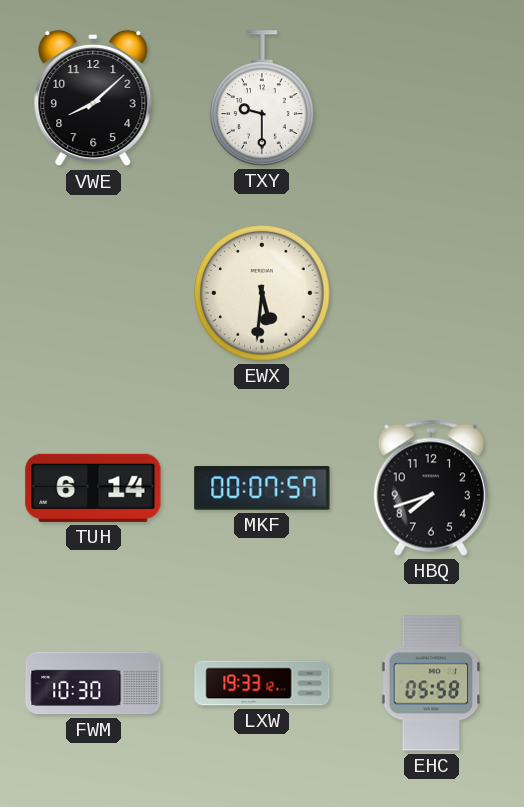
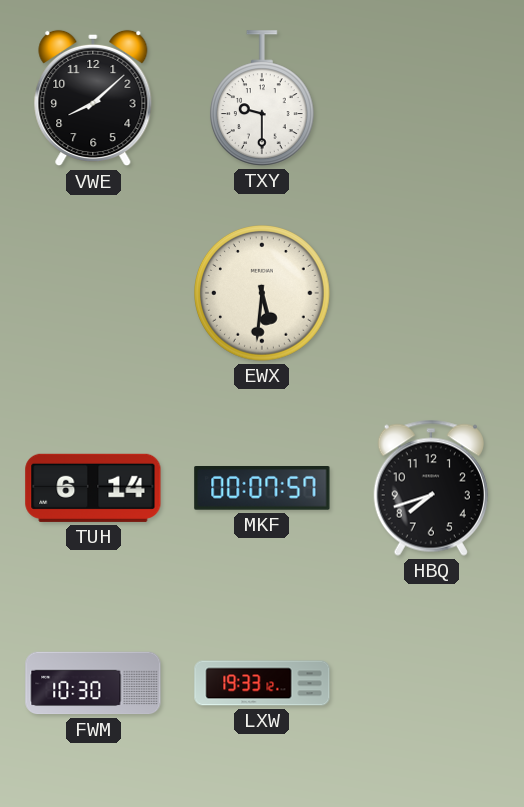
EHC: 05:58 -> none
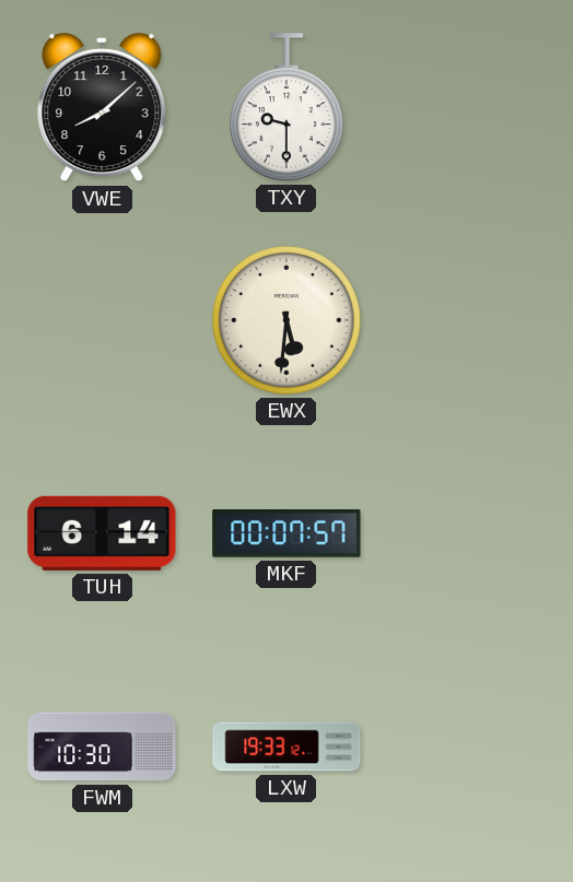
HBQ: 7:42 -> none
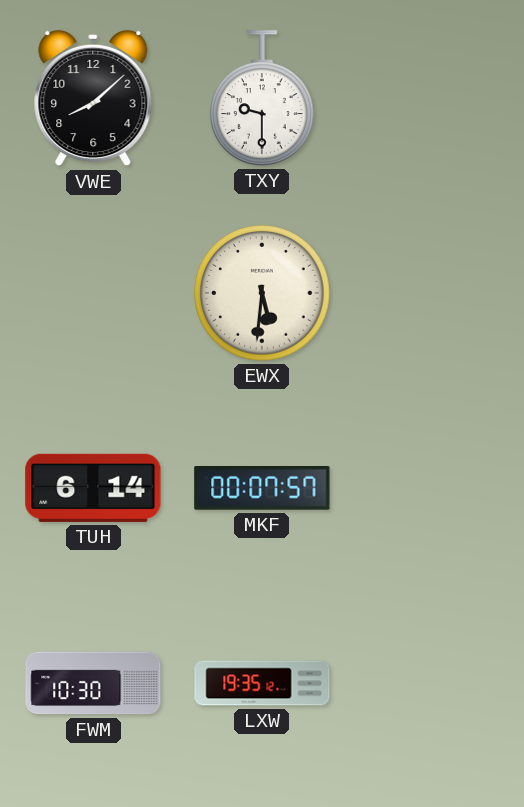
LXW: 19:33 -> 19:35
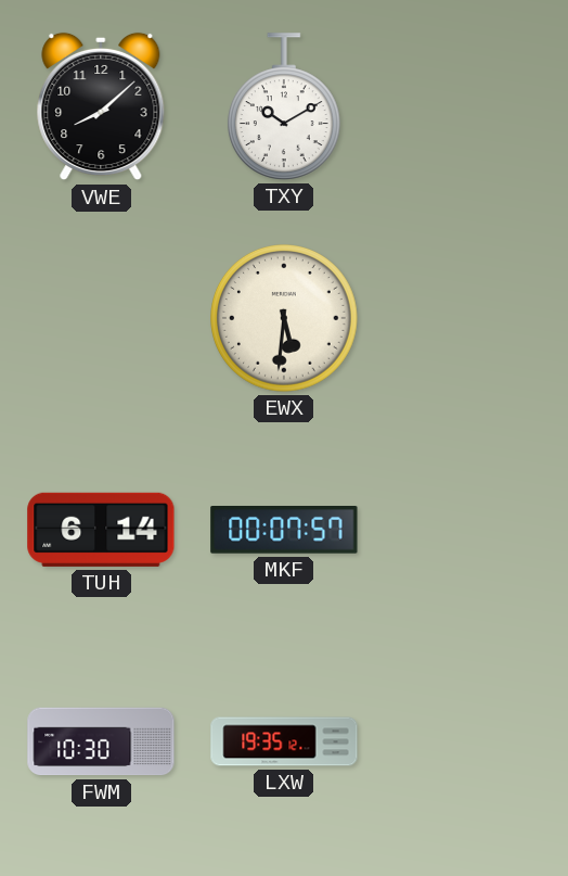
TXY: 9:30 -> 10:10
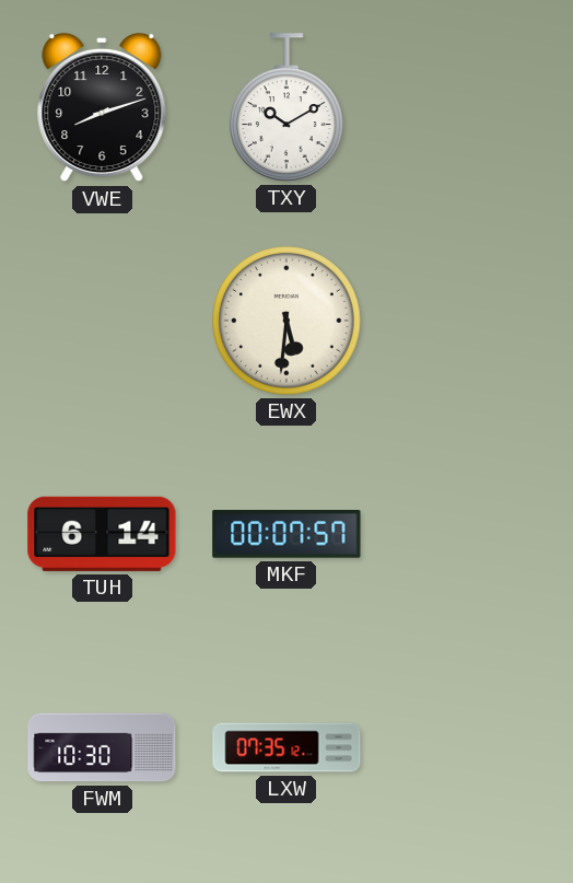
VWE: 8:08 -> 8:12
LXW: 19:35 -> 07:35
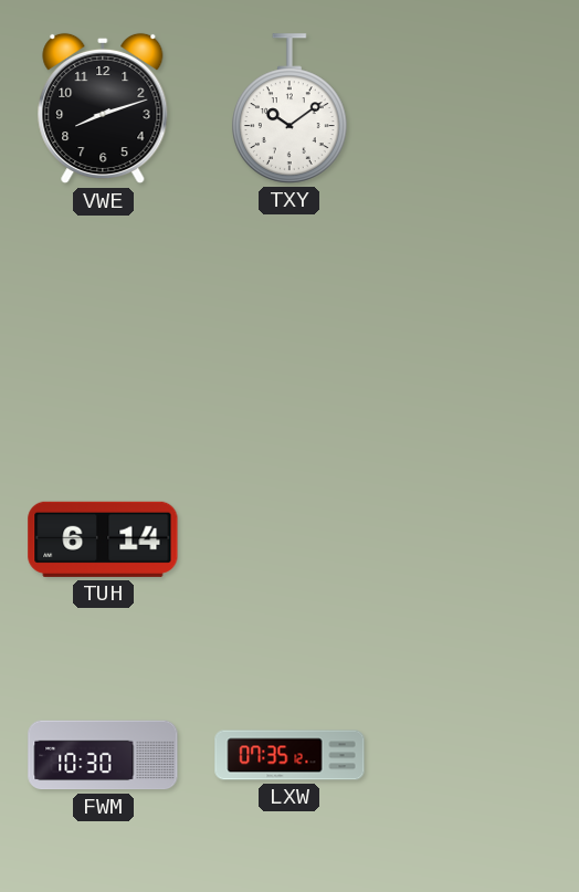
TXY: 10:10 -> 10:09
EWX: 5:31 -> none
MKF: 00:07 -> none
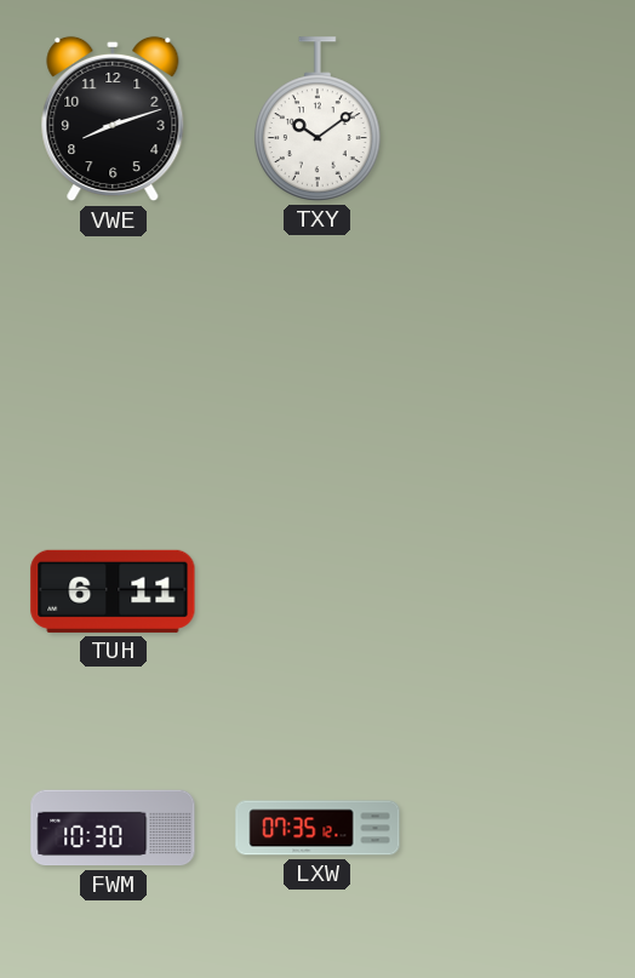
TUH: 6:14 -> 6:11
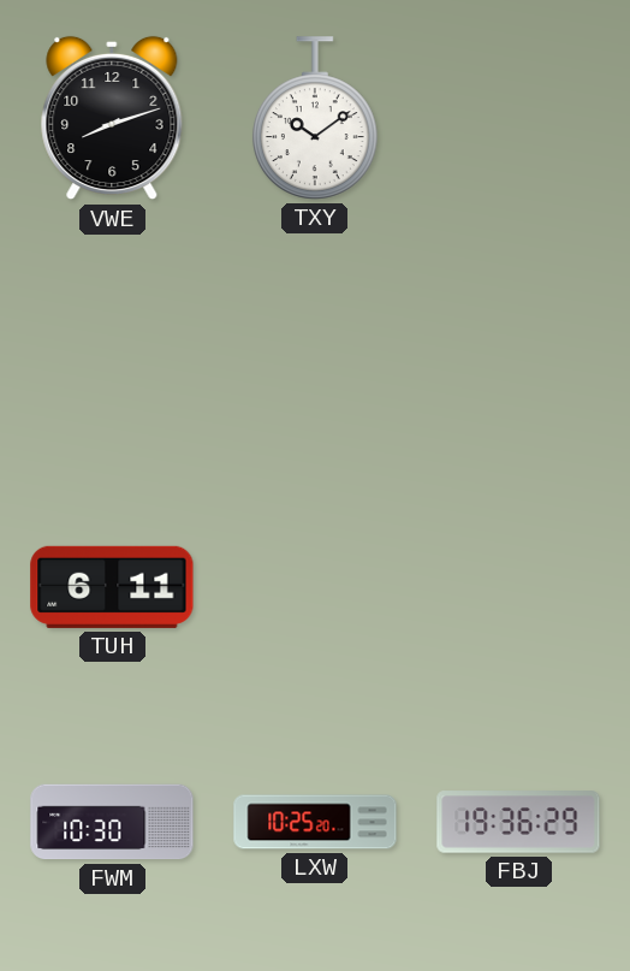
LXW: 07:35 -> 10:25
FBJ: none -> 19:36
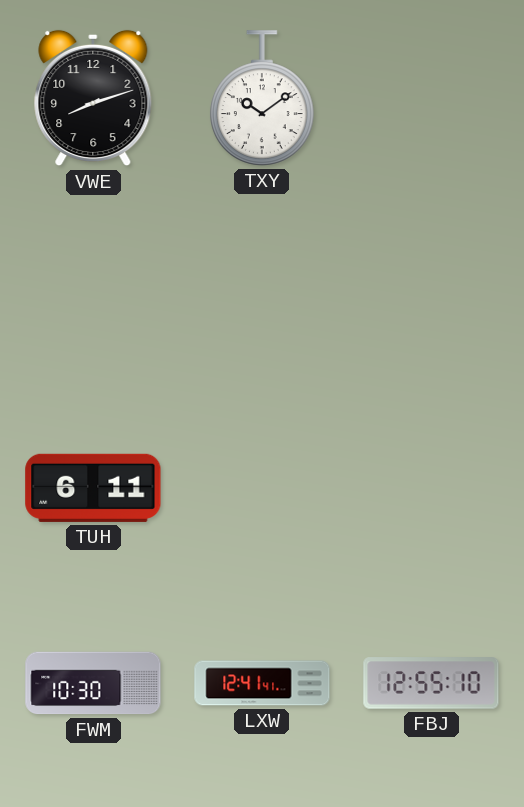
LXW: 10:25 -> 12:41
FBJ: 19:36 -> 12:55
